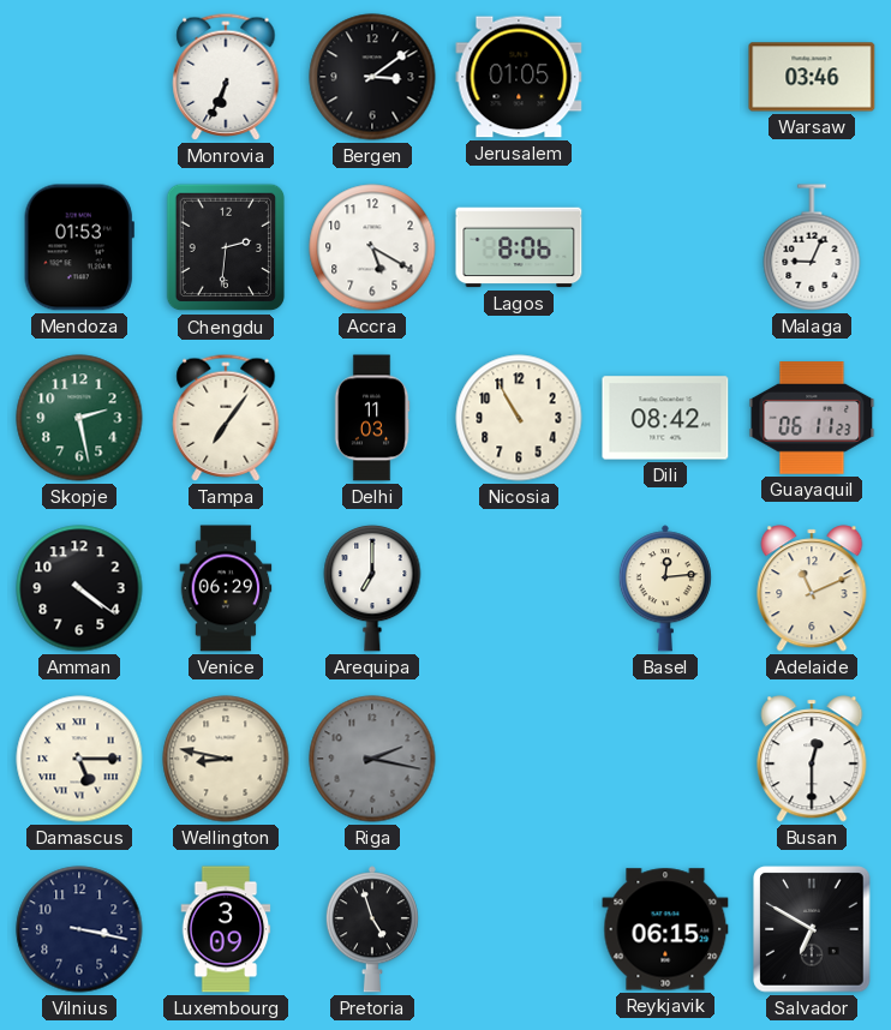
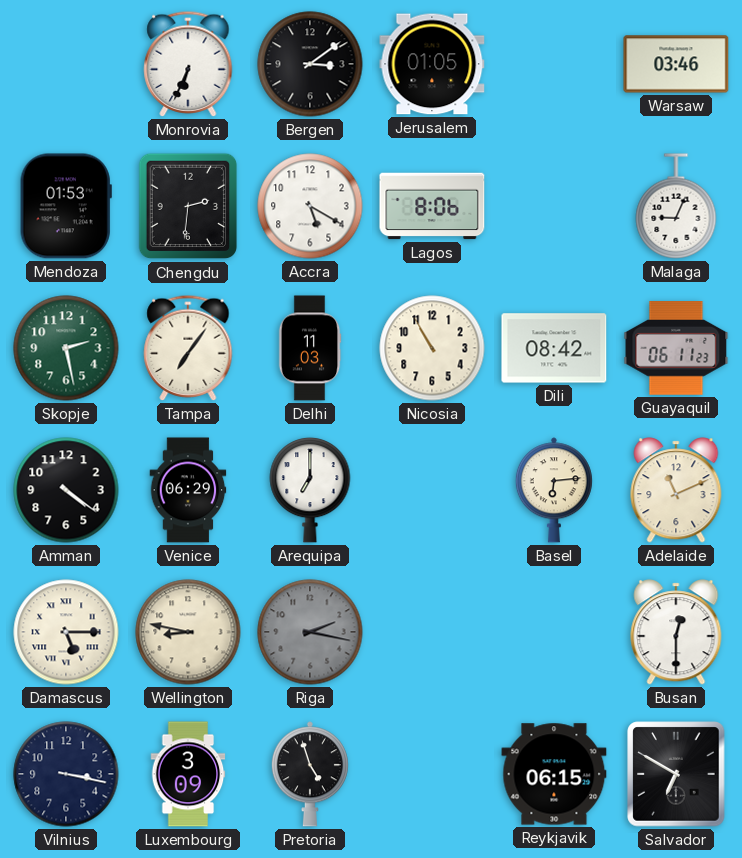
Basel: 12:14 -> 6:14
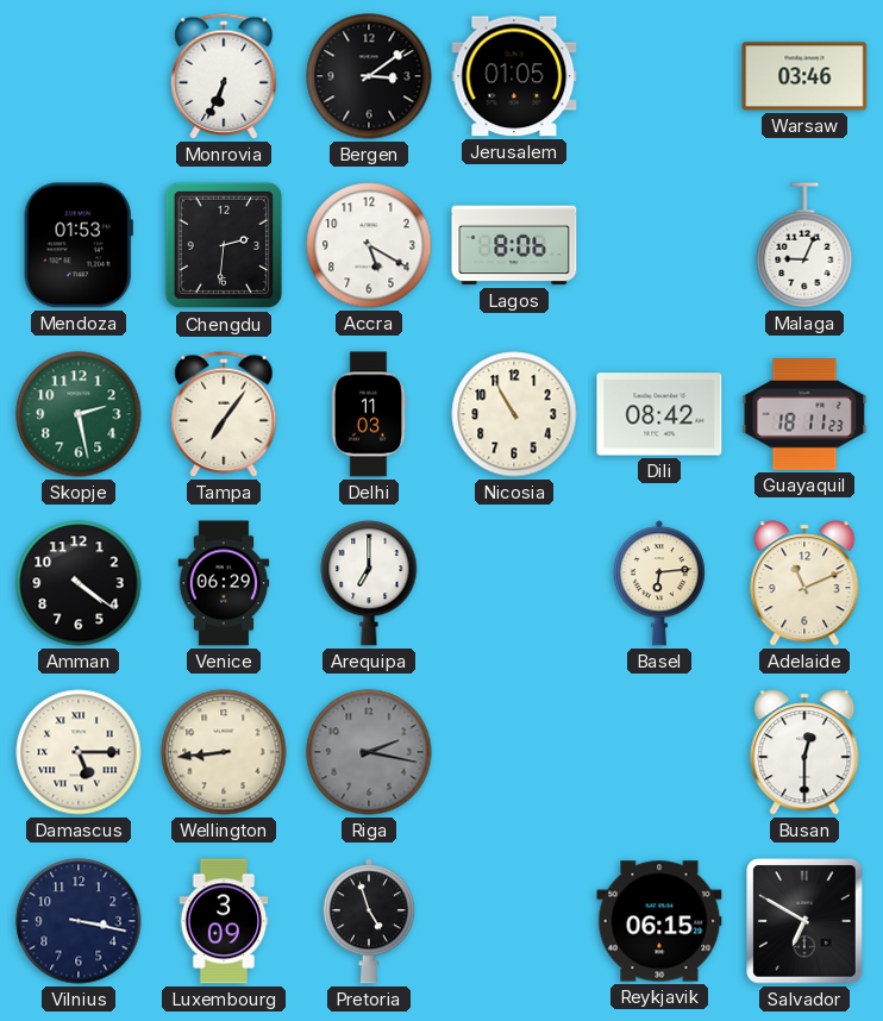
Guayaquil: 06:11 -> 18:11
Wellington: 8:47 -> 8:44
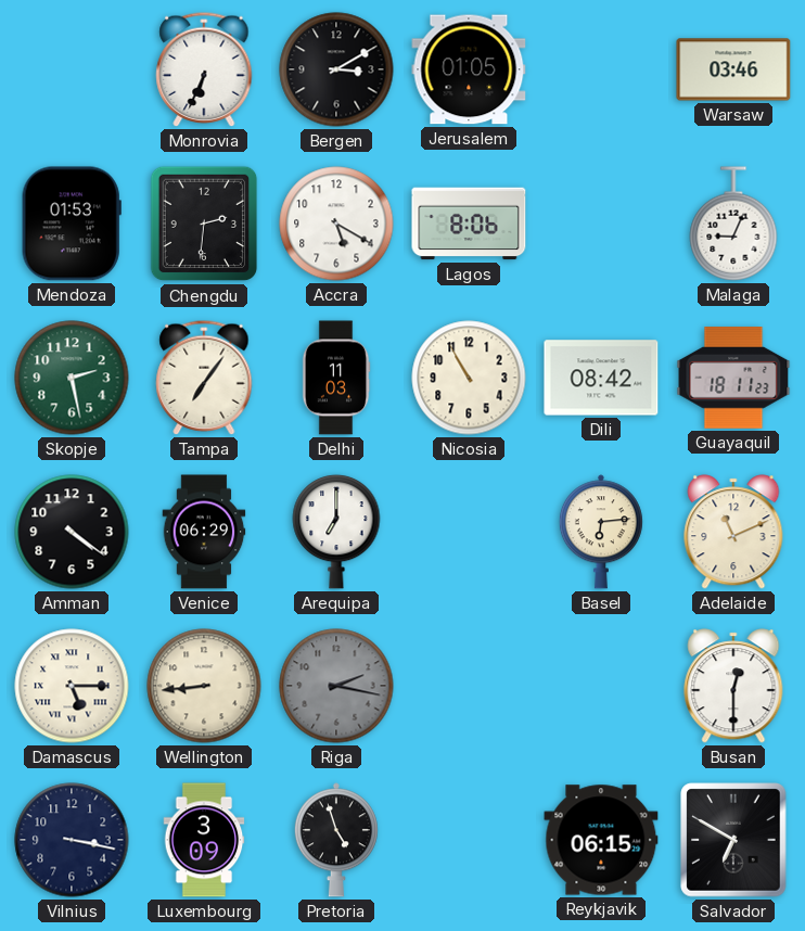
Bergen: 3:09 -> 3:10
